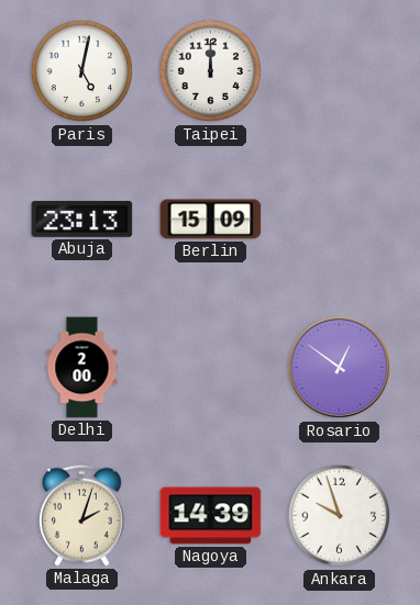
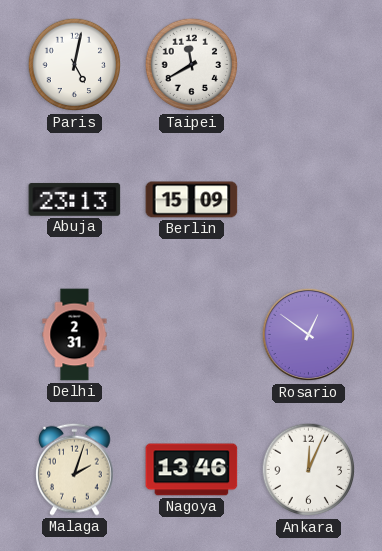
Taipei: 12:00 -> 11:40
Delhi: 2:00 -> 2:31
Nagoya: 14:39 -> 13:46
Ankara: 9:57 -> 12:04
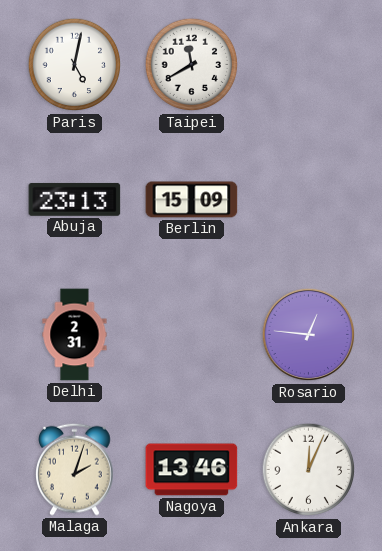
Rosario: 12:51 -> 12:46
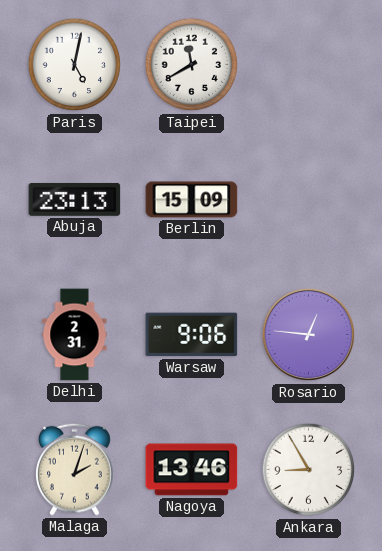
Warsaw: none -> 9:06
Ankara: 12:04 -> 8:55
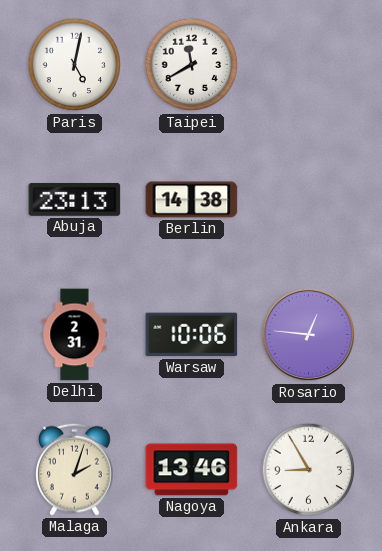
Berlin: 15:09 -> 14:38
Warsaw: 9:06 -> 10:06
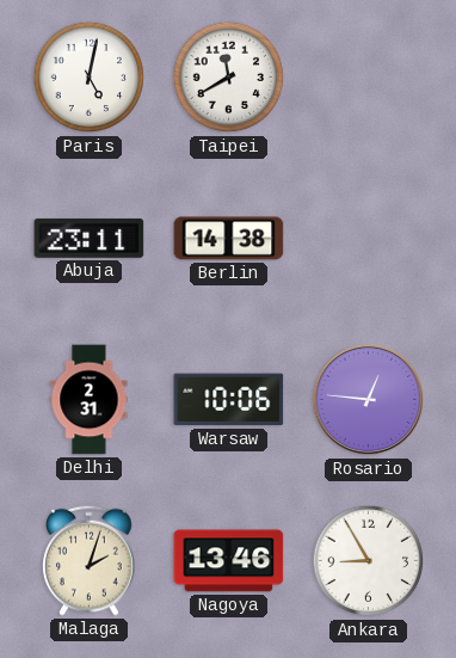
Abuja: 23:13 -> 23:11
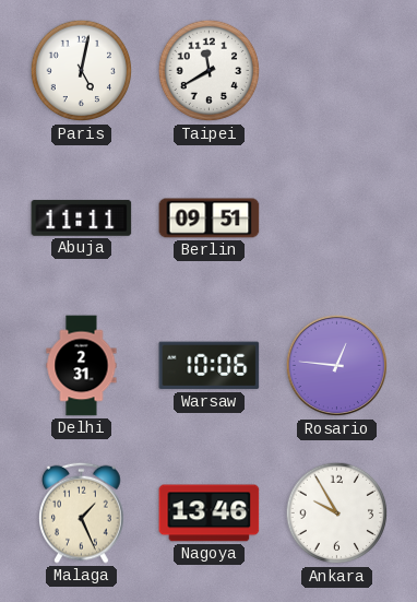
Abuja: 23:11 -> 11:11
Berlin: 14:38 -> 09:51
Malaga: 2:03 -> 1:26
Ankara: 8:55 -> 9:55
